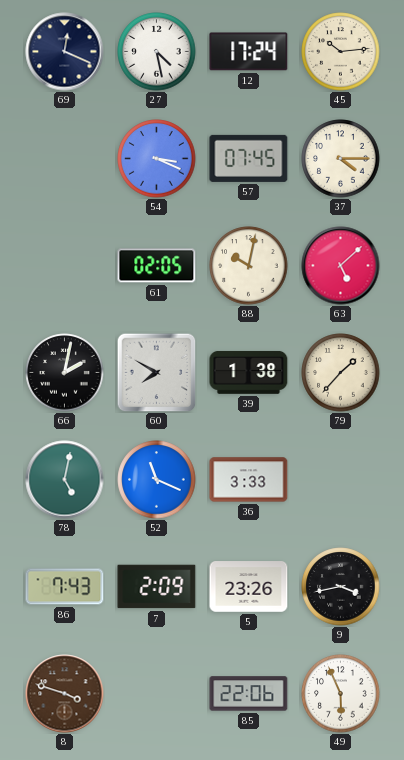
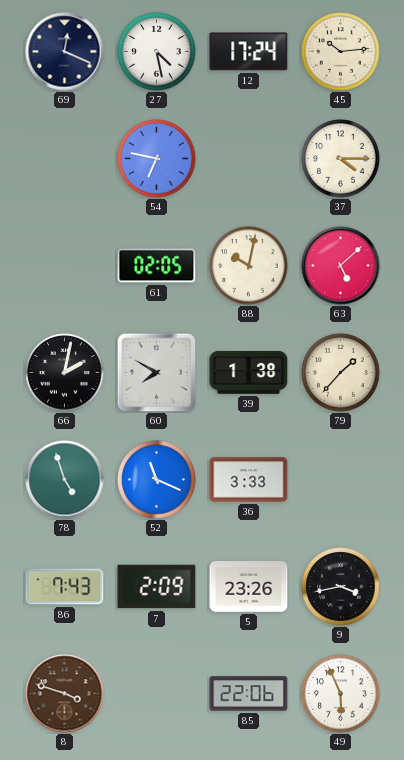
54: 3:19 -> 6:47
57: 07:45 -> none
78: 5:02 -> 4:57
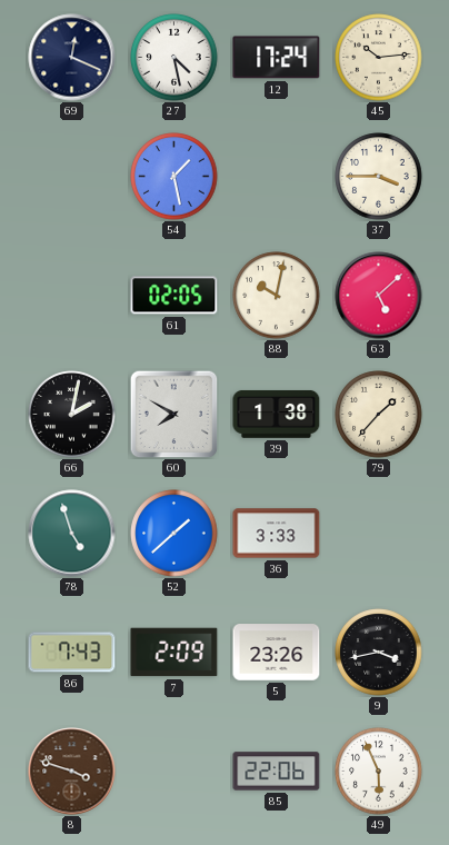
54: 6:47 -> 1:28
37: 4:15 -> 3:45
52: 11:19 -> 1:38
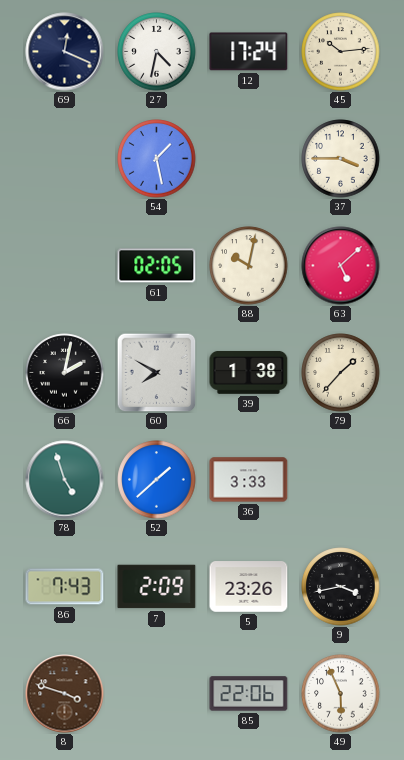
27: 4:28 -> 4:32
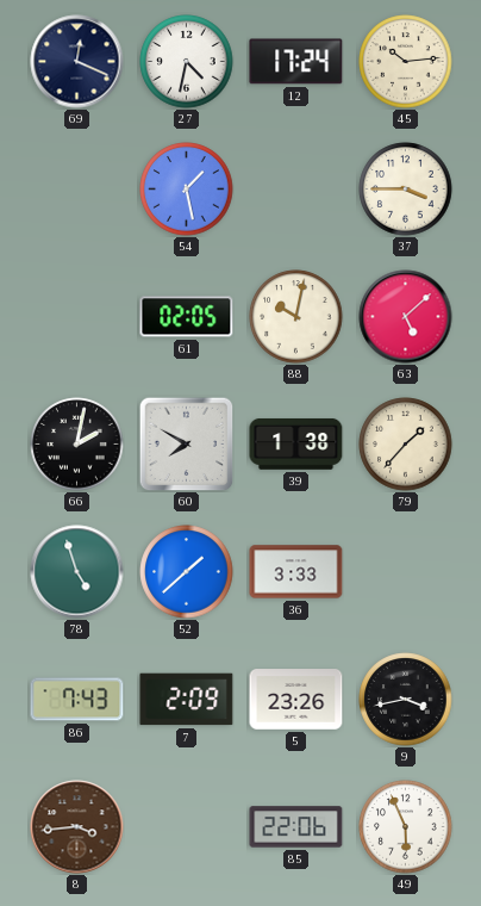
8: 3:48 -> 3:44
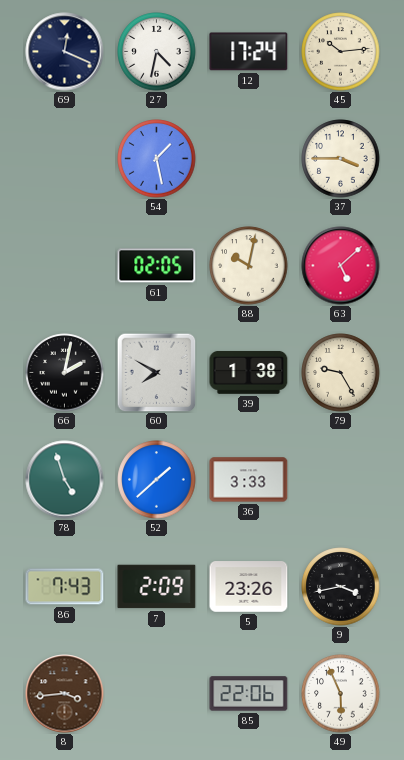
79: 1:37 -> 9:25
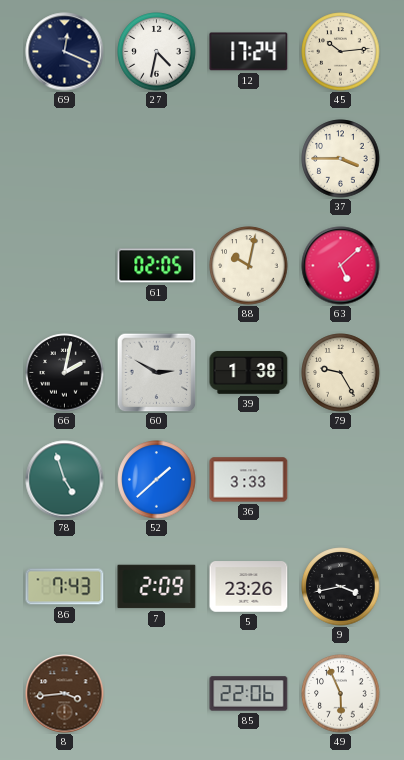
54: 1:28 -> none
60: 7:50 -> 2:50
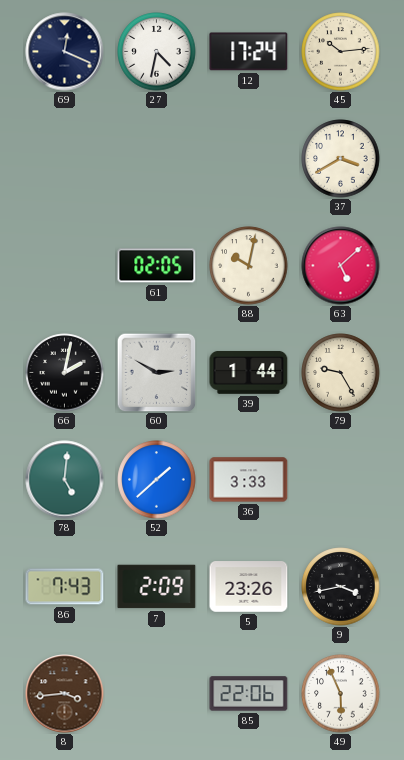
37: 3:45 -> 3:40
39: 1:38 -> 1:44
78: 4:57 -> 5:01
